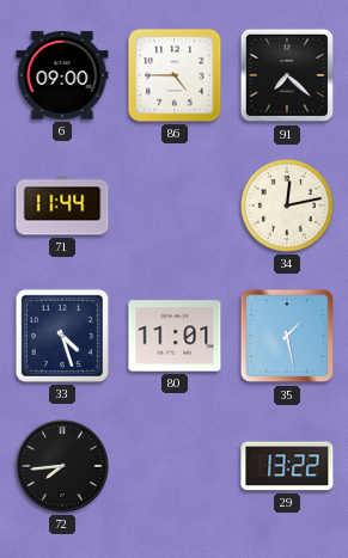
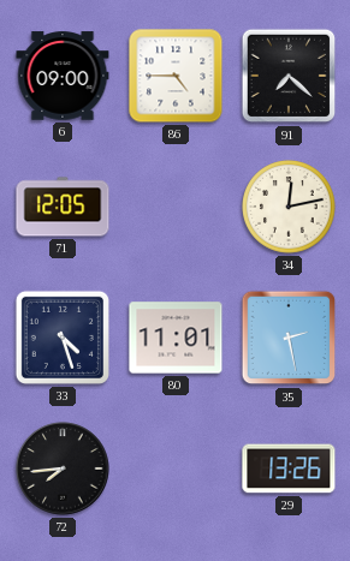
71: 11:44 -> 12:05
35: 1:28 -> 2:28
29: 13:22 -> 13:26
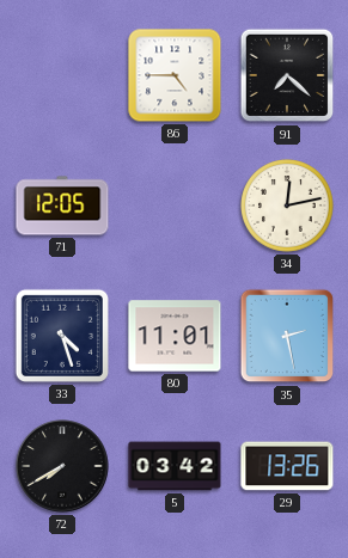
6: 09:00 -> none
72: 7:44 -> 7:40
5: none -> 03:42
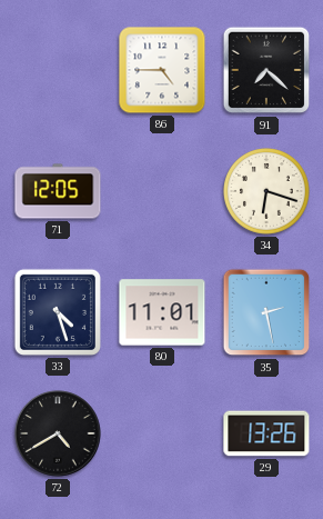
34: 12:13 -> 6:18
72: 7:40 -> 4:40
5: 03:42 -> none
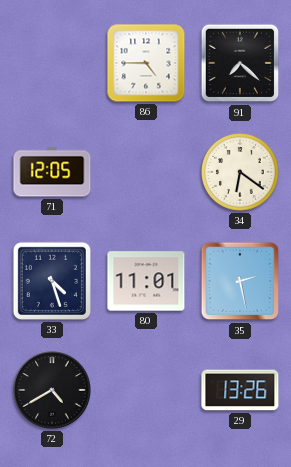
34: 6:18 -> 6:21
